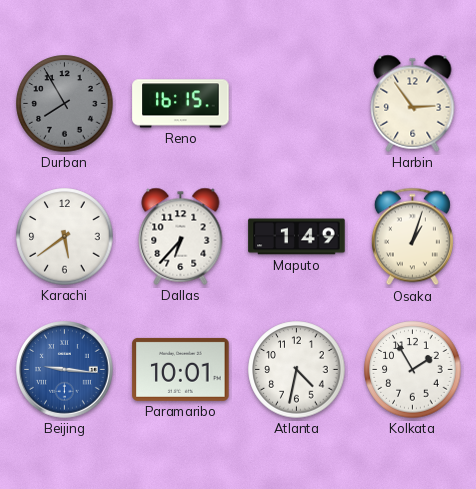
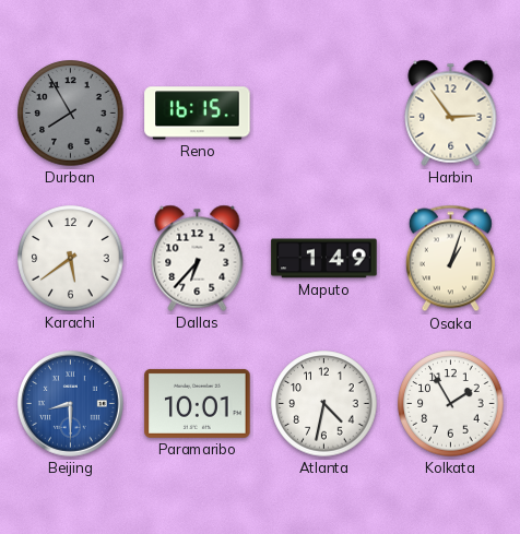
Beijing: 9:16 -> 8:30
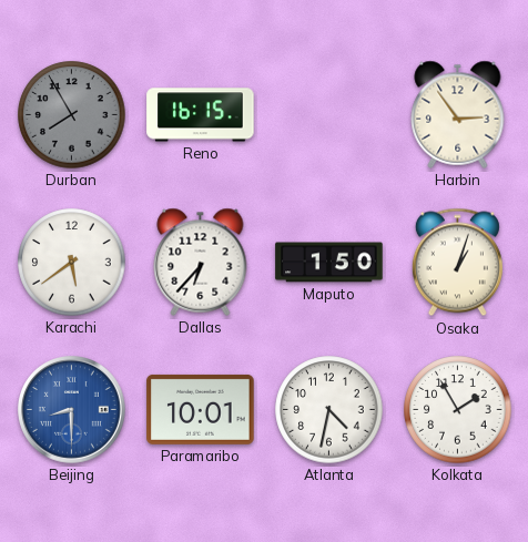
Maputo: 1:49 -> 1:50
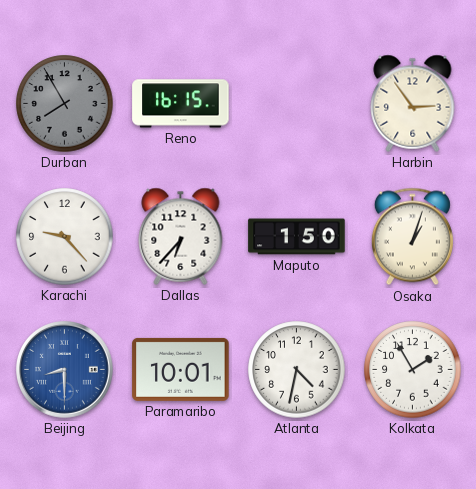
Karachi: 5:39 -> 9:23
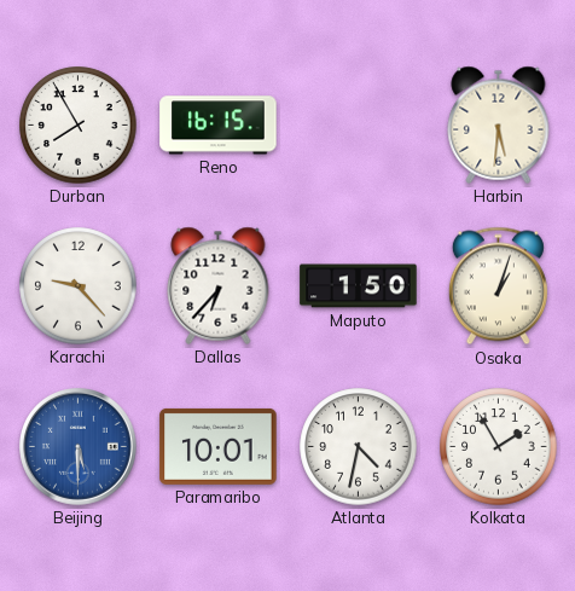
Durban dial: grey -> white
Harbin: 2:54 -> 5:31
Beijing: 8:30 -> 5:30
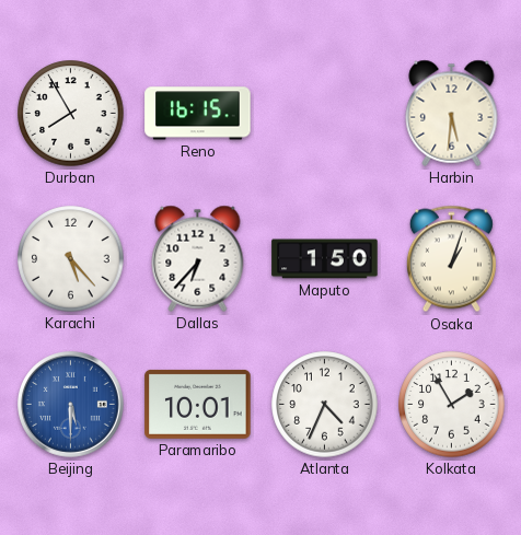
Karachi: 9:23 -> 5:23
Atlanta: 4:32 -> 4:34
